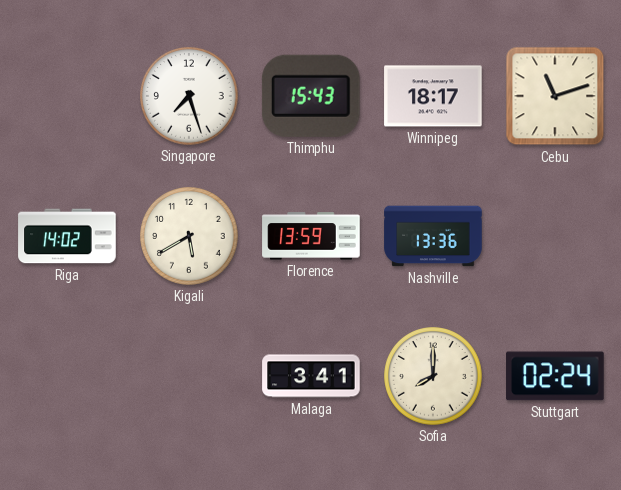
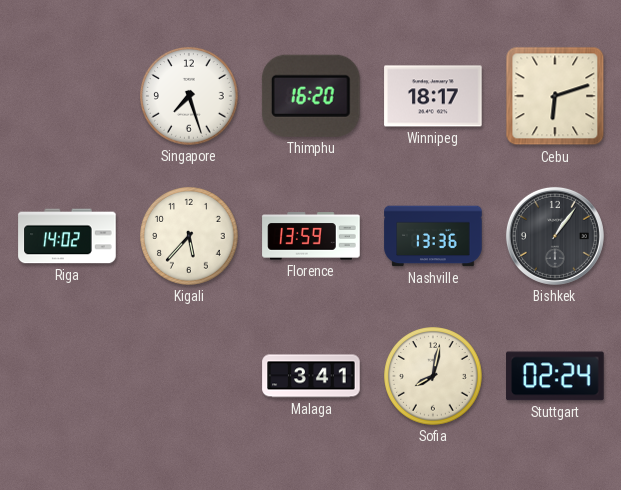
Thimphu: 15:43 -> 16:20
Cebu: 11:12 -> 6:12
Kigali: 5:40 -> 5:37
Bishkek: none -> 1:06
Sofia: 8:00 -> 8:02
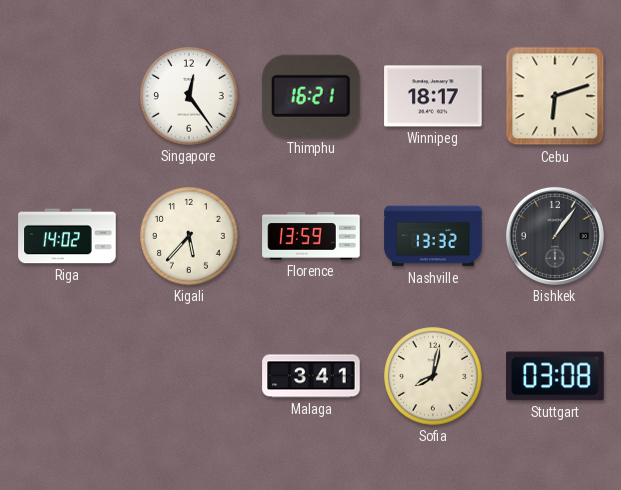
Singapore: 7:27 -> 12:24
Thimphu: 16:20 -> 16:21
Nashville: 13:36 -> 13:32
Stuttgart: 02:24 -> 03:08
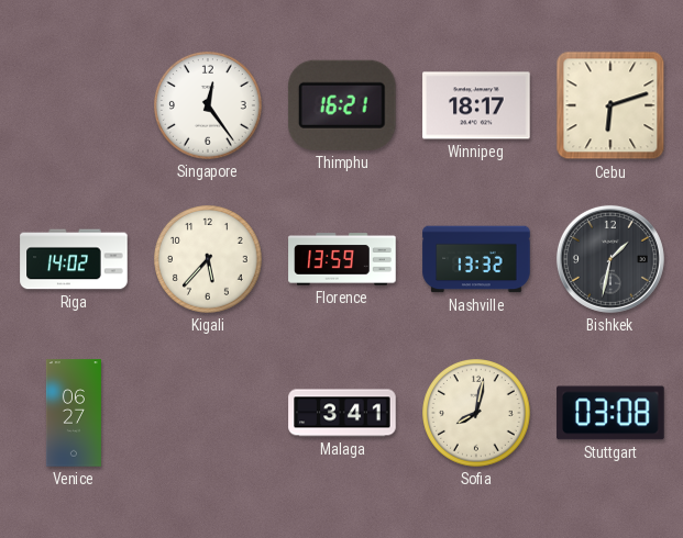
Bishkek: 1:06 -> 1:32
Venice: none -> 06:27
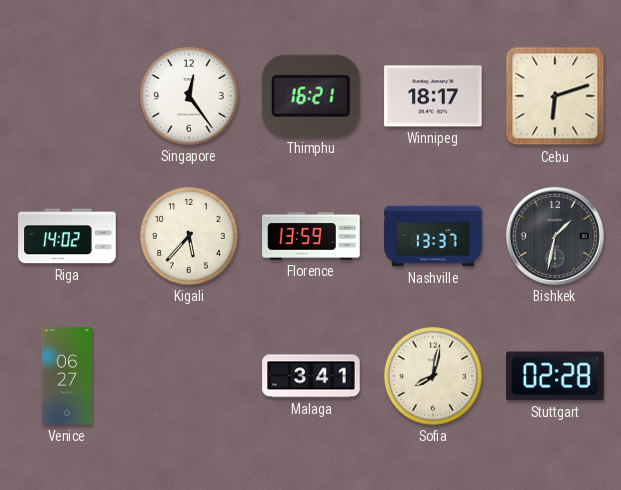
Nashville: 13:32 -> 13:37
Stuttgart: 03:08 -> 02:28
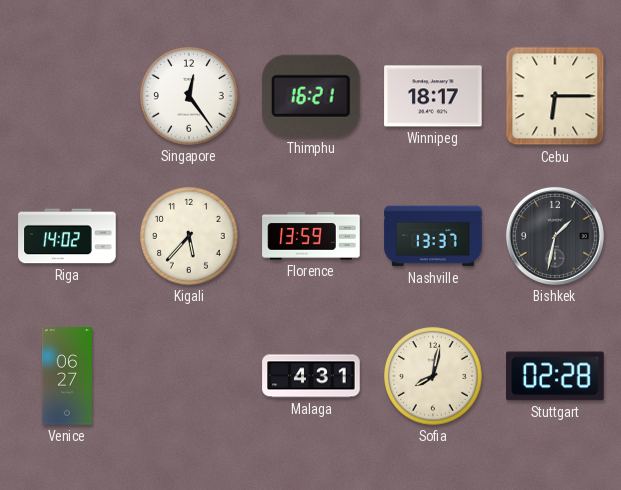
Cebu: 6:12 -> 6:15
Malaga: 3:41 -> 4:31
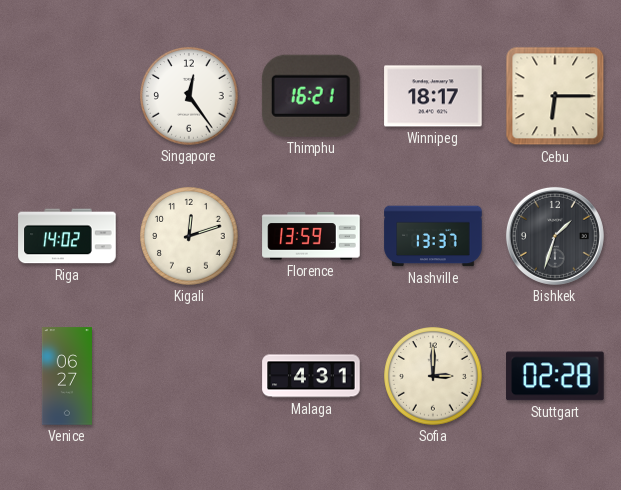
Kigali: 5:37 -> 12:12
Bishkek: 1:32 -> 1:33
Sofia: 8:02 -> 3:00
